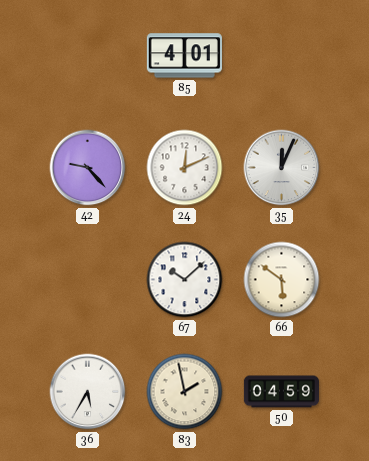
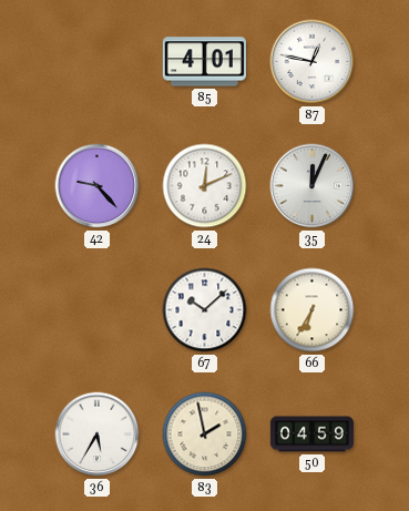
87: none -> 12:47
66: 5:51 -> 6:35
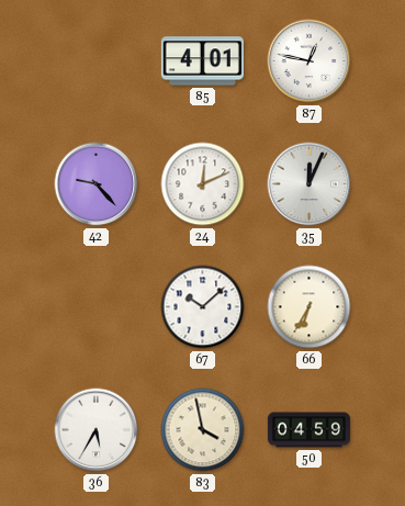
83: 1:58 -> 3:58
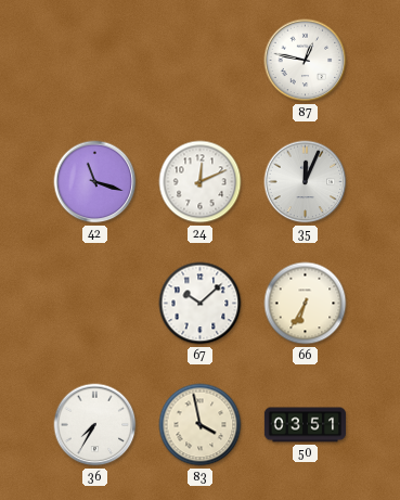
85: 4:01 -> none
42: 9:23 -> 11:18
36: 5:35 -> 7:35
50: 04:59 -> 03:51
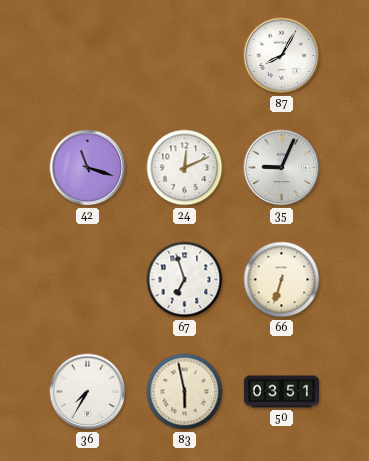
87: 12:47 -> 8:05
35: 12:04 -> 9:04
67: 10:08 -> 6:57
66: 6:35 -> 6:33
83: 3:58 -> 5:58
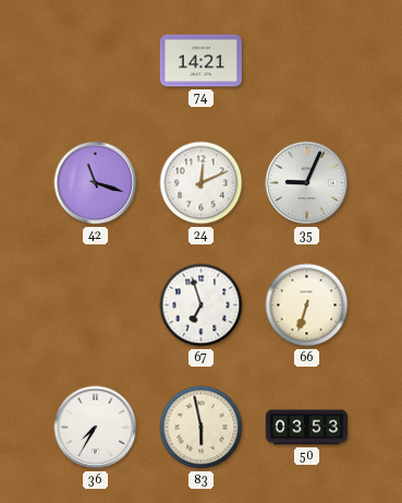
74: none -> 14:21
87: 8:05 -> none
50: 03:51 -> 03:53
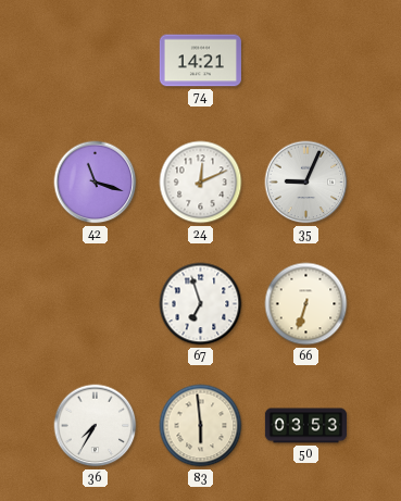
83: 5:58 -> 5:59
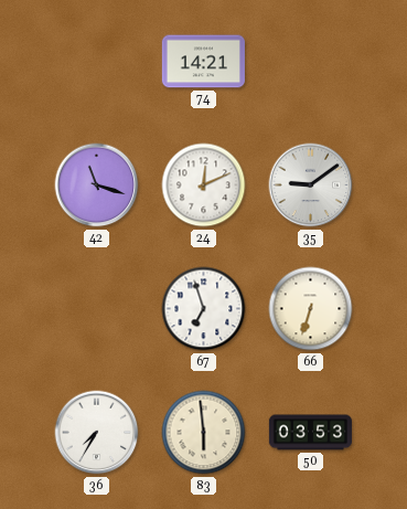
35: 9:04 -> 9:09
